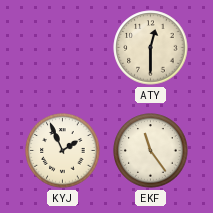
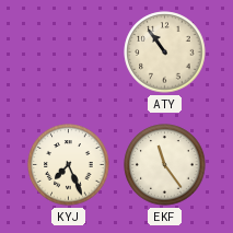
ATY: 12:30 -> 10:54
KYJ: 1:56 -> 7:26
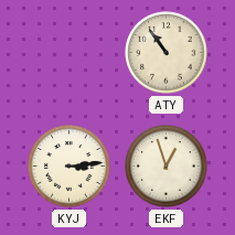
KYJ: 7:26 -> 3:14
EKF: 11:24 -> 12:57
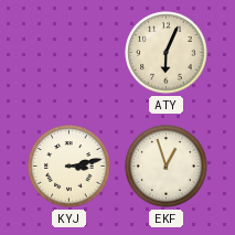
ATY: 10:54 -> 6:04
KYJ: 3:14 -> 3:13
